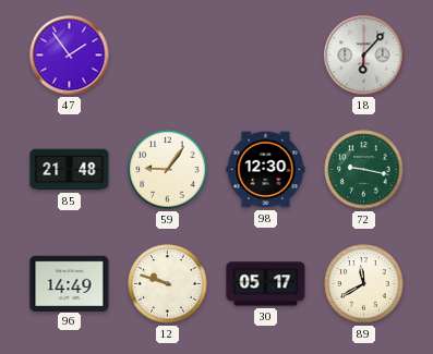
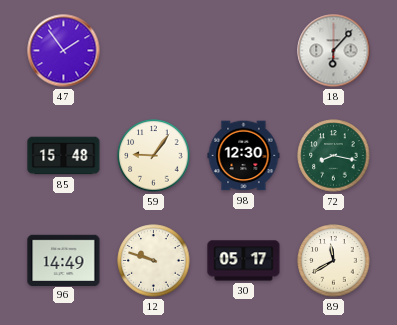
85: 21:48 -> 15:48
72: 9:17 -> 8:17
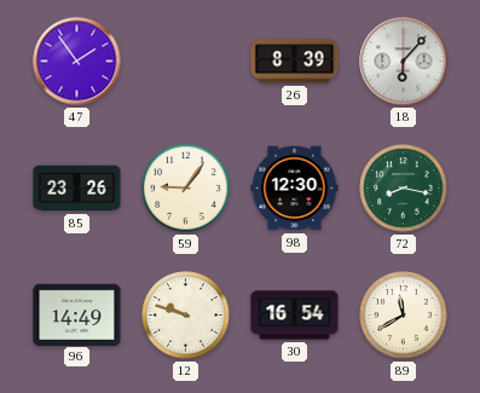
26: none -> 8:39
85: 15:48 -> 23:26
30: 05:17 -> 16:54
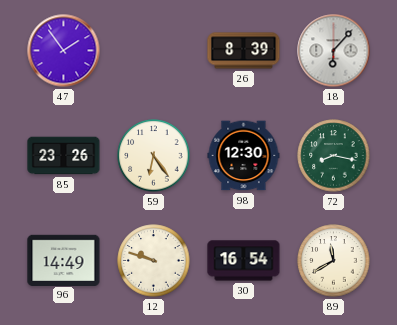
59: 9:06 -> 6:24
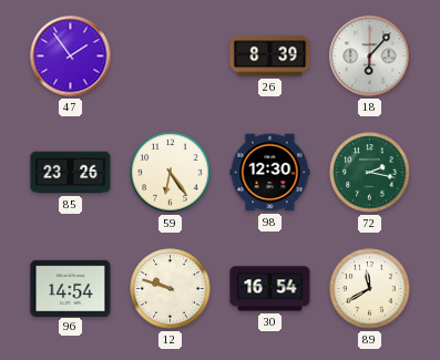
72: 8:17 -> 2:17
96: 14:49 -> 14:54
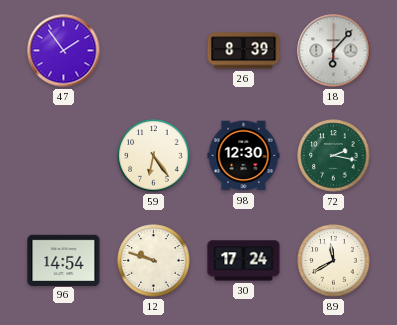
85: 23:26 -> none
30: 16:54 -> 17:24
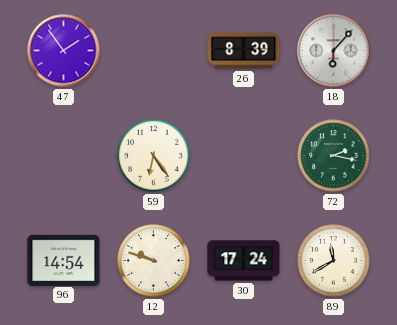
98: 12:30 -> none
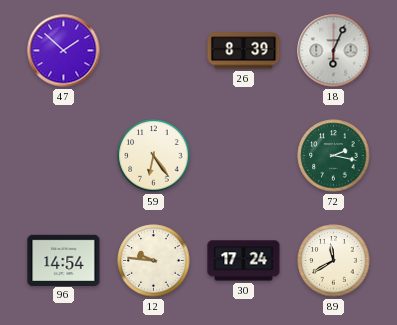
47: 1:54 -> 1:52
18: 6:07 -> 6:04
12: 9:48 -> 9:46
